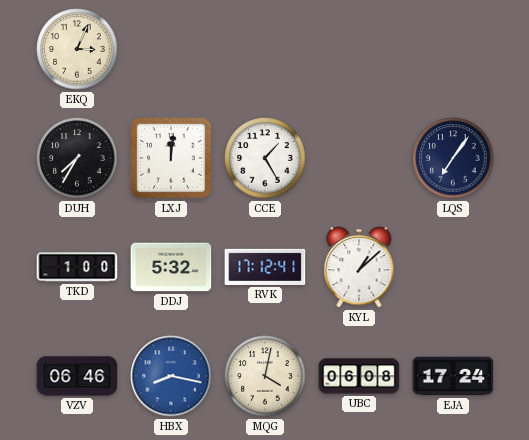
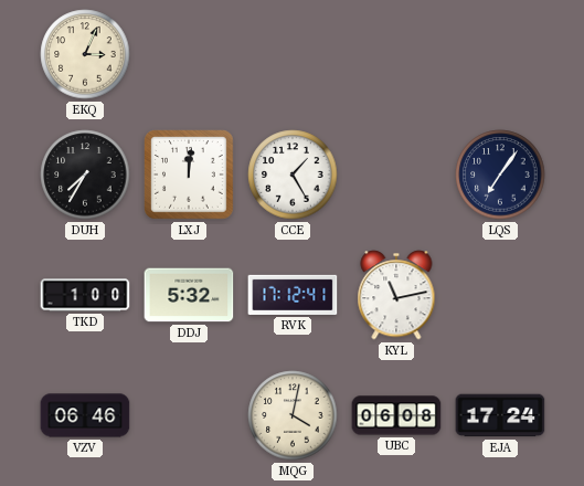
KYL: 1:08 -> 11:13
HBX: 8:17 -> none
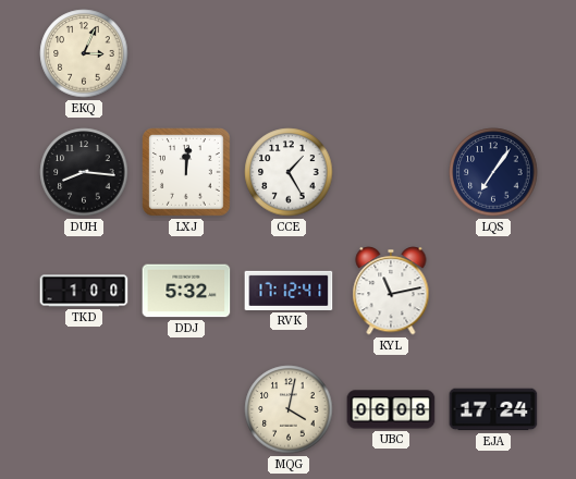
DUH: 7:35 -> 8:16
VZV: 06:46 -> none
